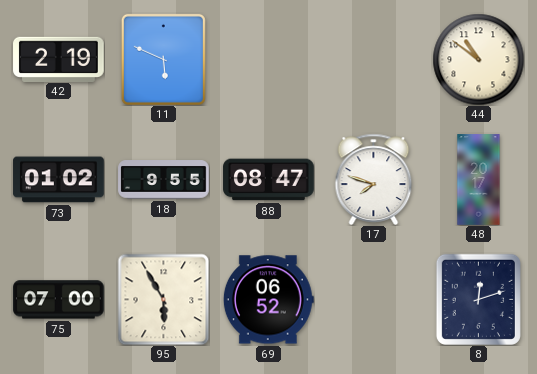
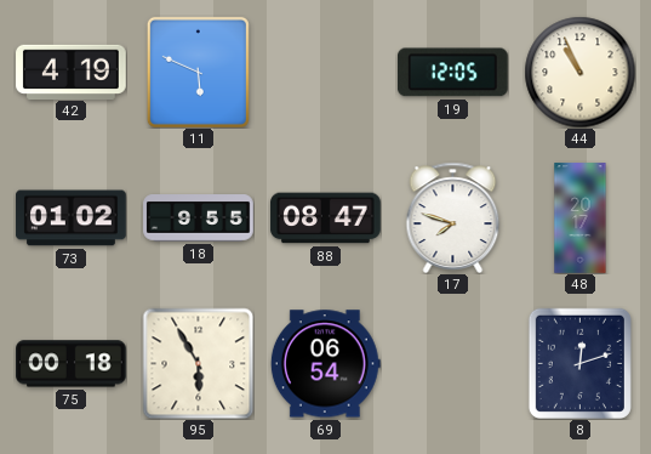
42: 2:19 -> 4:19
19: none -> 12:05
44: 10:51 -> 10:56
75: 07:00 -> 00:18
69: 06:52 -> 06:54
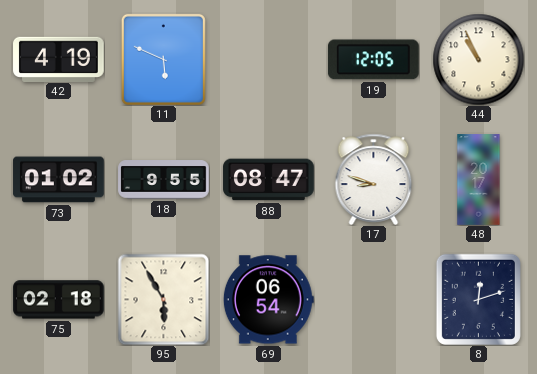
17: 7:48 -> 8:48
75: 00:18 -> 02:18
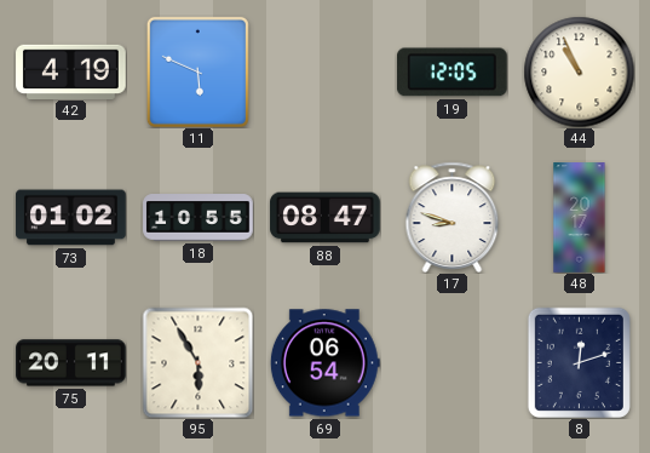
18: 9:55 -> 10:55
75: 02:18 -> 20:11
